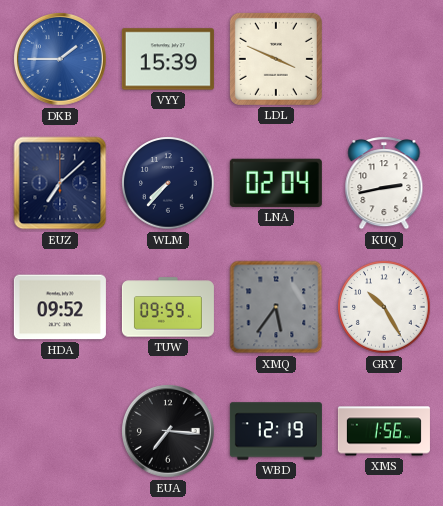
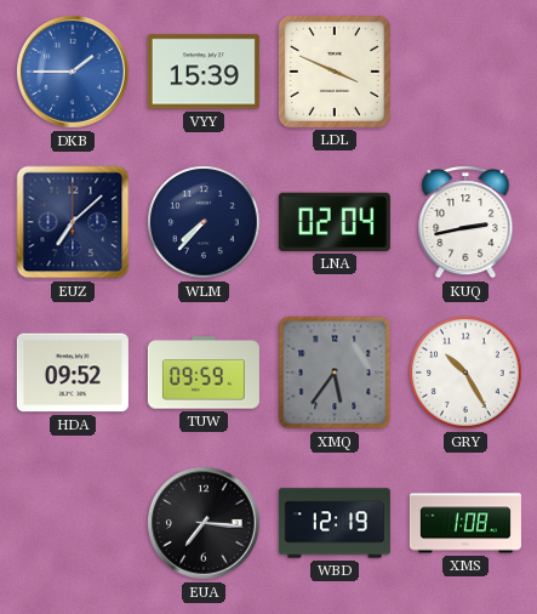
XMS: 1:56 -> 1:08
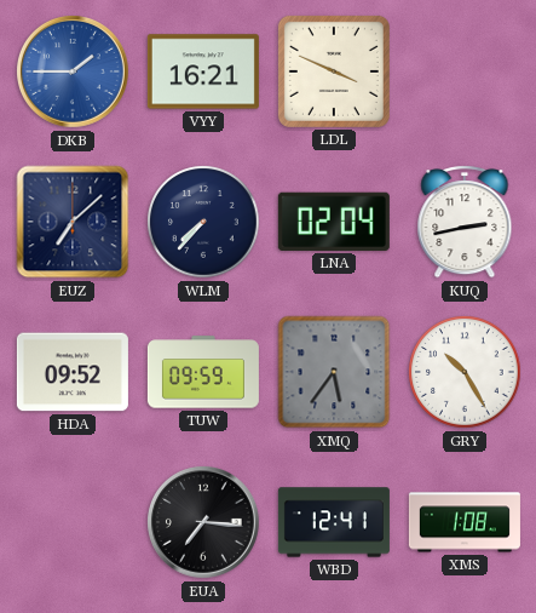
VYY: 15:39 -> 16:21
WBD: 12:19 -> 12:41
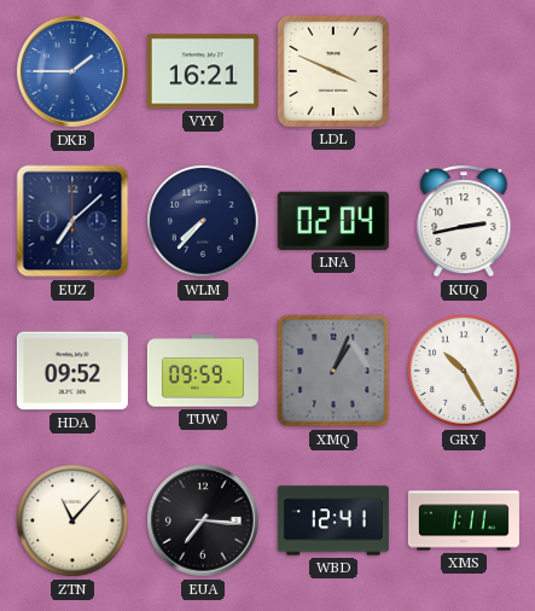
XMQ: 5:36 -> 1:04
ZTN: none -> 11:07
XMS: 1:08 -> 1:11
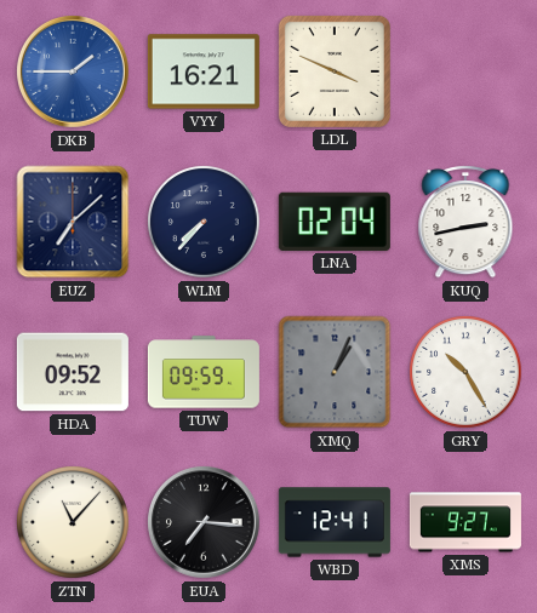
XMS: 1:11 -> 9:27
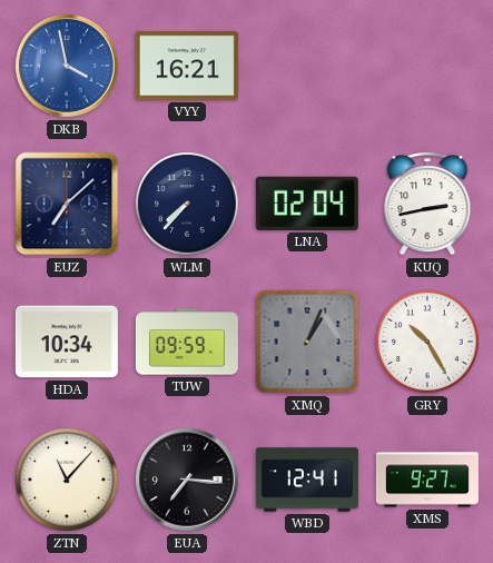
DKB: 1:45 -> 3:58
LDL: 3:49 -> none
HDA: 09:52 -> 10:34
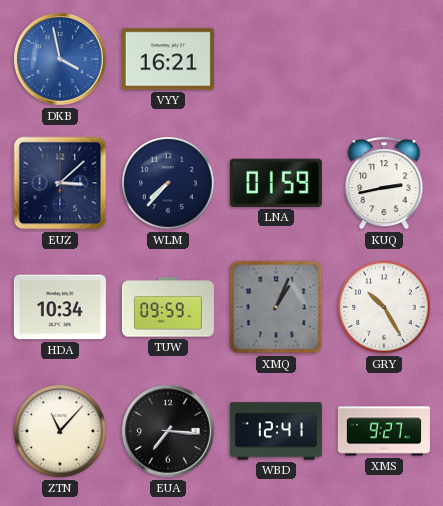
EUZ: 7:08 -> 3:08
LNA: 02:04 -> 01:59
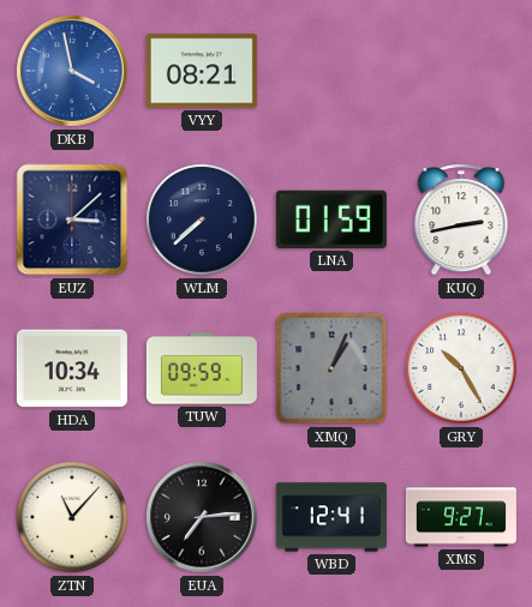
VYY: 16:21 -> 08:21
WLM: 7:37 -> 7:38
EUA: 7:16 -> 7:14
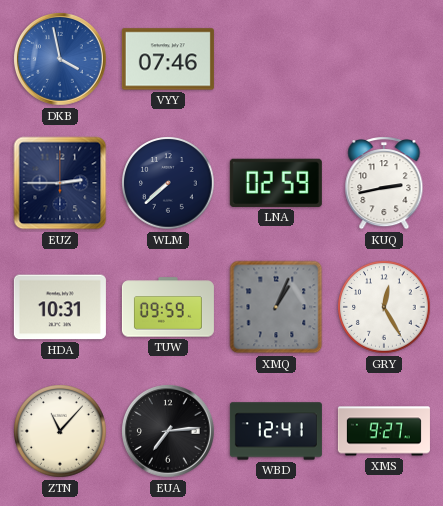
VYY: 08:21 -> 07:46
EUZ: 3:08 -> 2:45
LNA: 01:59 -> 02:59
HDA: 10:34 -> 10:31
GRY: 10:25 -> 12:25
